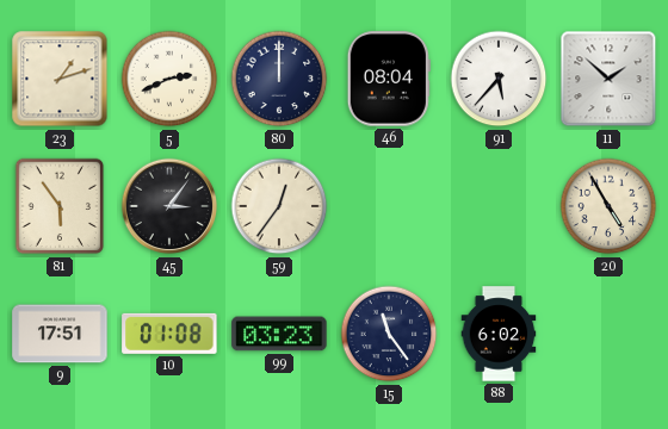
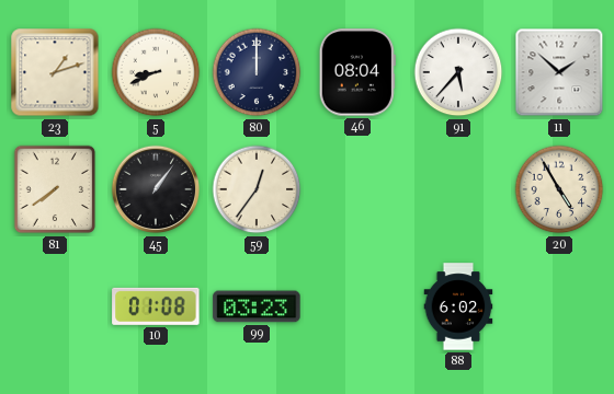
5: 2:41 -> 8:41
81: 5:54 -> 7:39
45: 3:06 -> 1:06
9: 17:51 -> none
15: 11:24 -> none
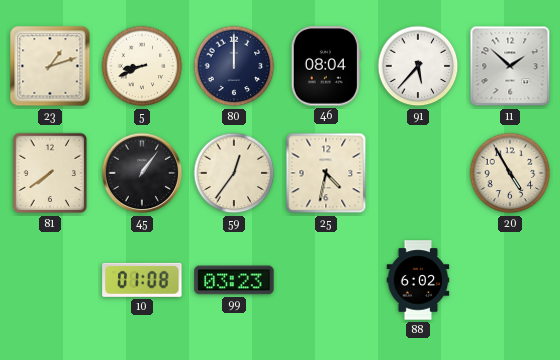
25: none -> 4:32
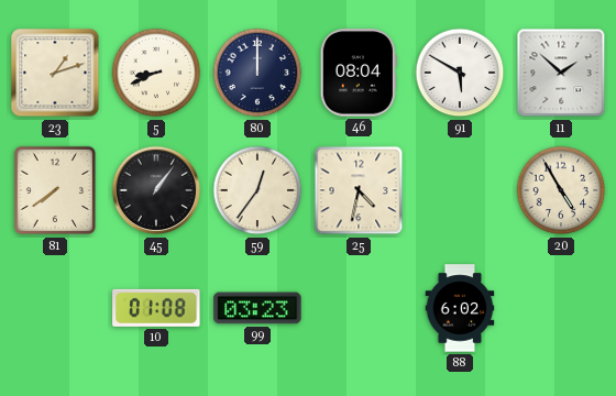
91: 5:37 -> 5:50
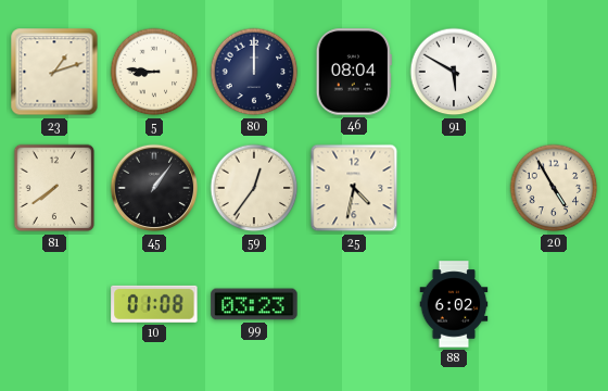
5: 8:41 -> 8:46
11: 1:52 -> none
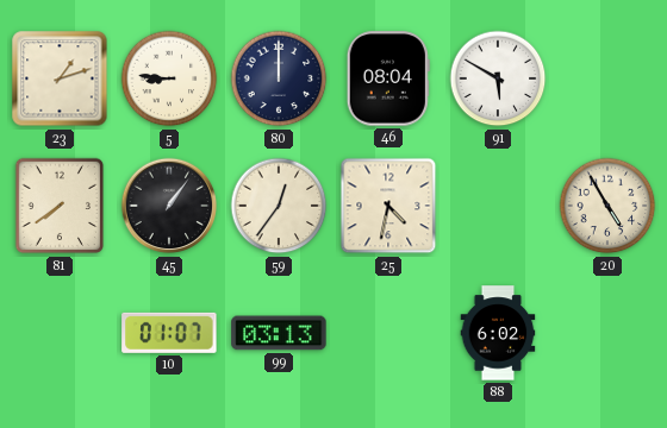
10: 01:08 -> 01:07
99: 03:23 -> 03:13
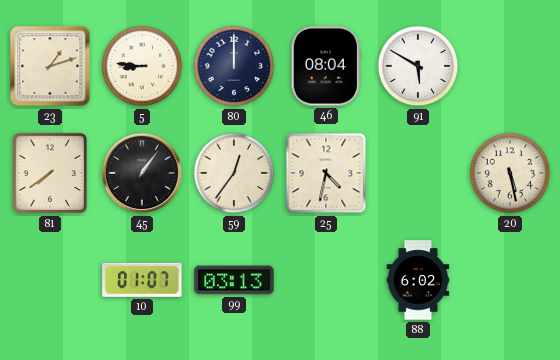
20: 4:55 -> 5:28
